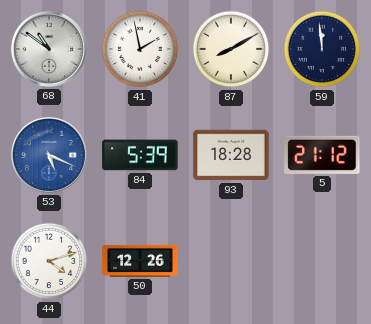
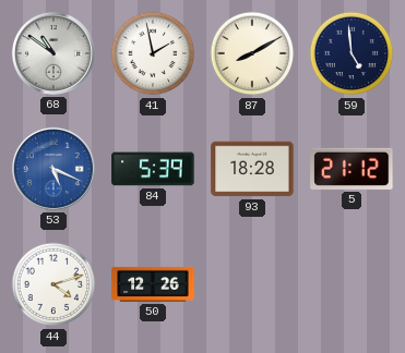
59: 11:59 -> 4:59
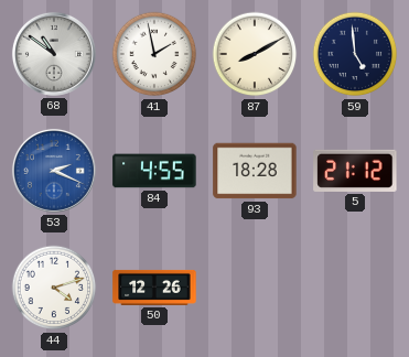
53: 5:19 -> 2:19
84: 5:39 -> 4:55
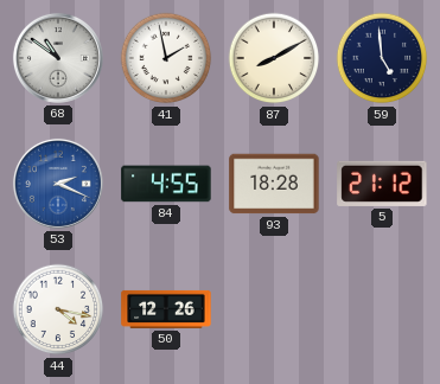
44: 4:12 -> 4:17
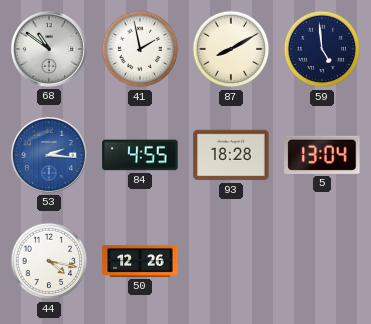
53: 2:19 -> 2:16
5: 21:12 -> 13:04
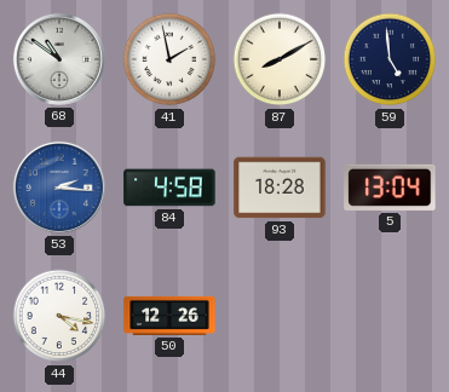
84: 4:55 -> 4:58
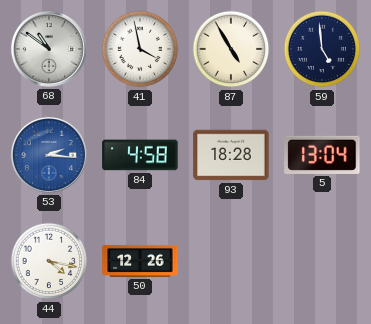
41: 1:58 -> 3:58
87: 8:10 -> 4:55
